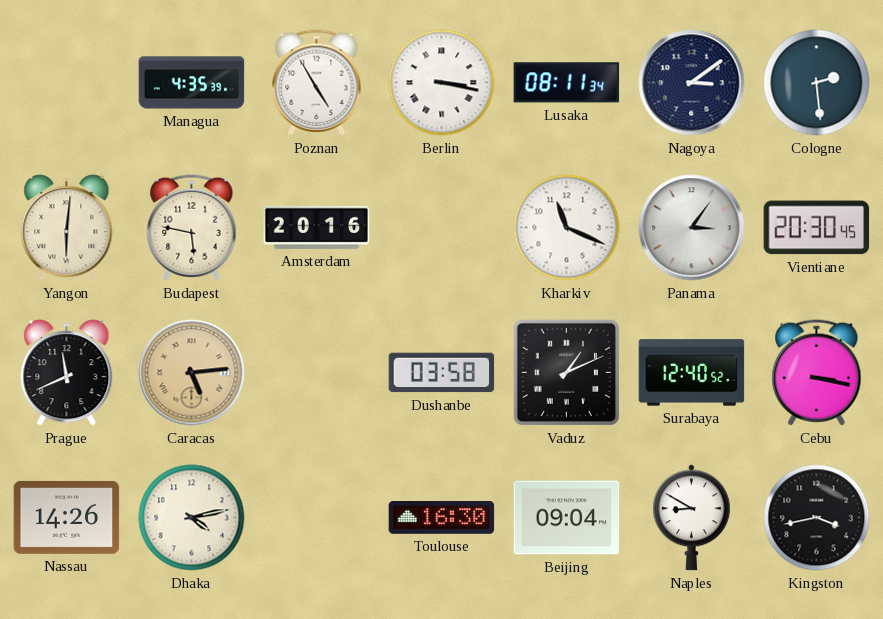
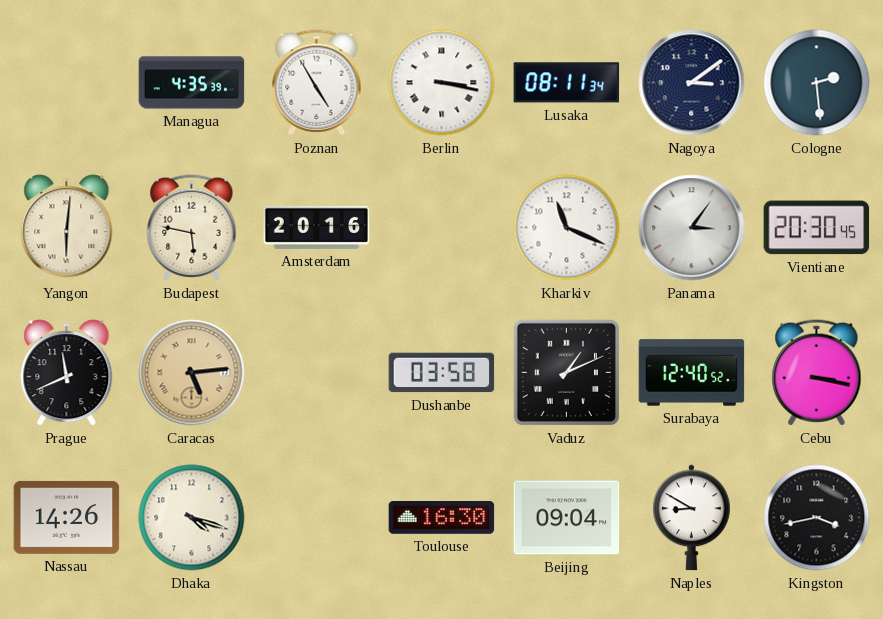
Dhaka: 4:13 -> 4:18
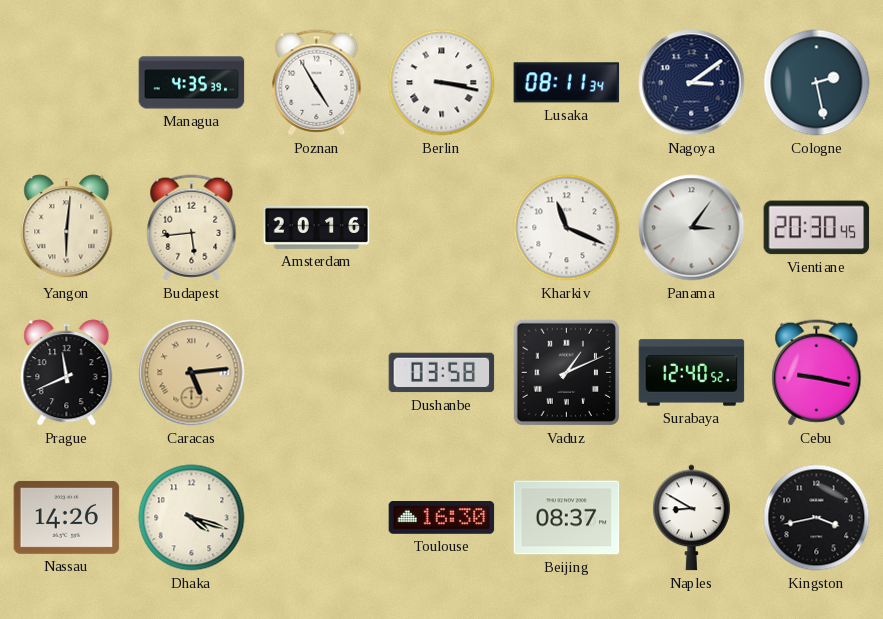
Cologne: 2:29 -> 2:28
Budapest: 5:47 -> 5:44
Cebu: 3:17 -> 9:17
Beijing: 09:04 -> 08:37
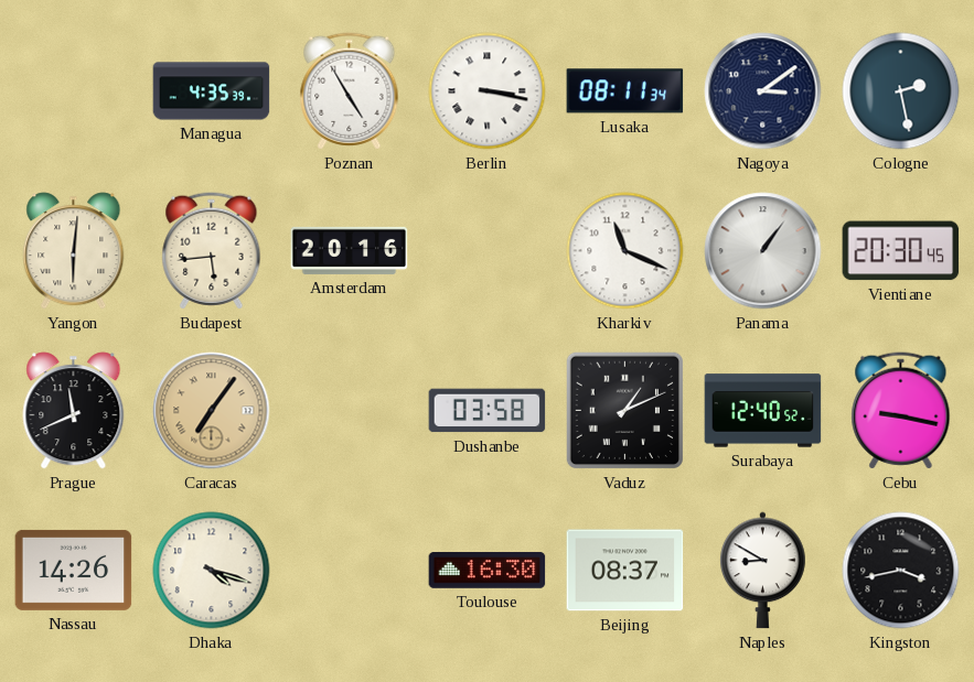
Panama: 3:06 -> 1:06
Caracas: 5:14 -> 7:06
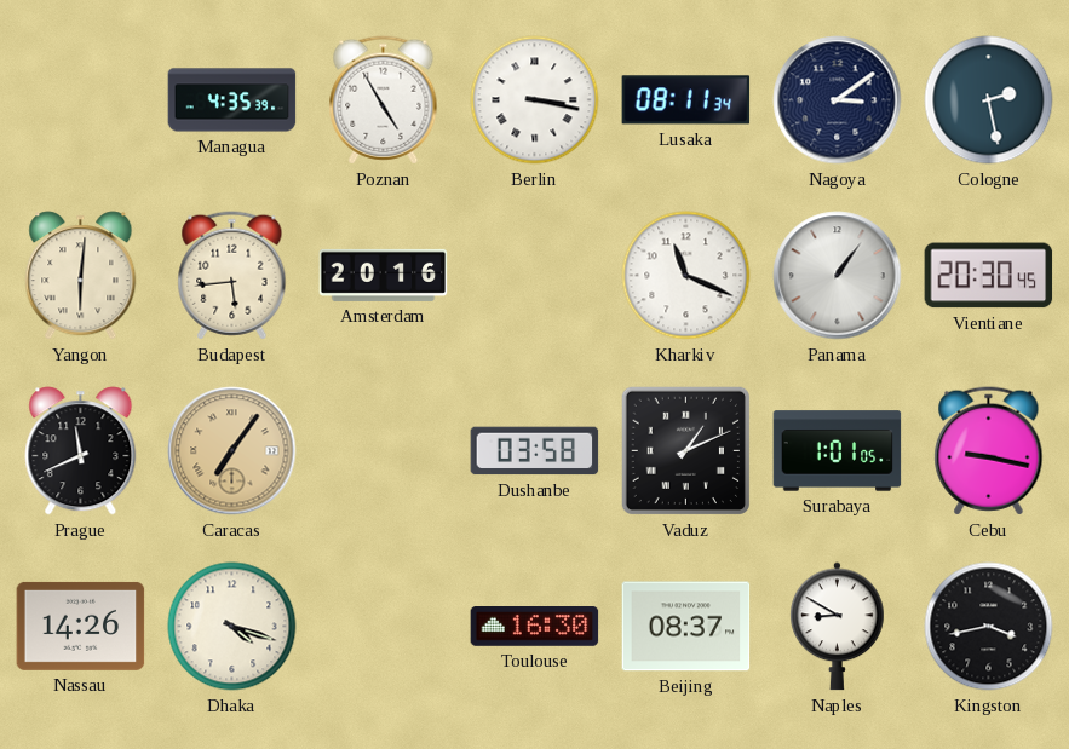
Surabaya: 12:40 -> 1:01
